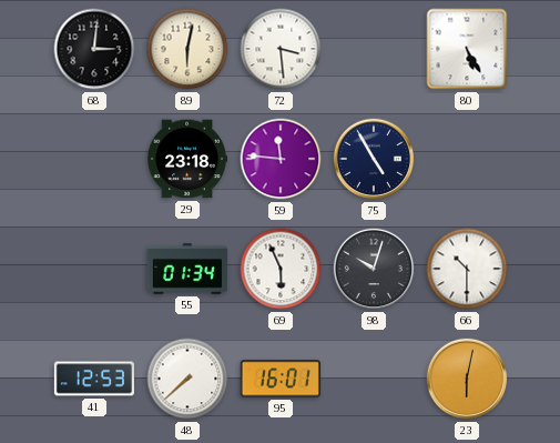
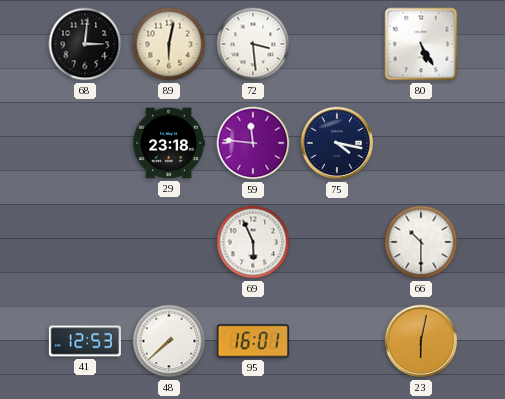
75: 4:55 -> 4:17
55: 01:34 -> none
98: 10:03 -> none
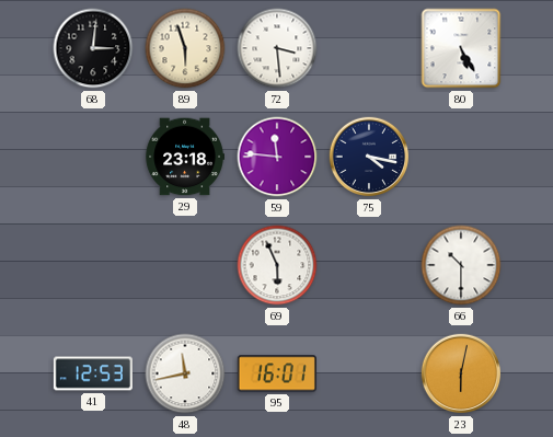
89: 6:02 -> 5:57
48: 7:38 -> 11:43
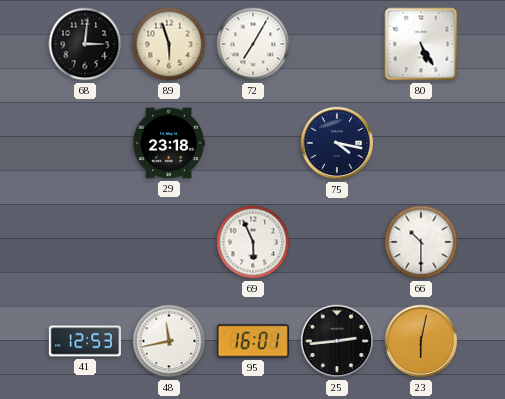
72: 3:29 -> 7:05
59: 11:46 -> none
25: none -> 2:44
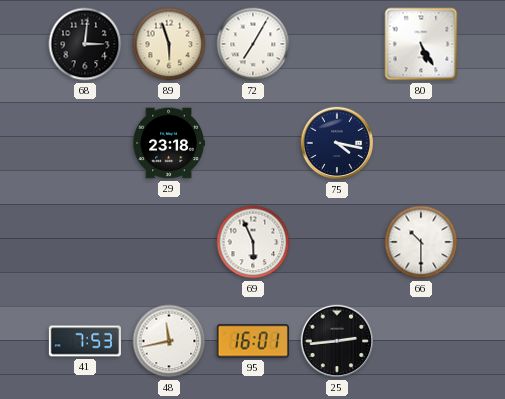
41: 12:53 -> 7:53
23: 6:02 -> none
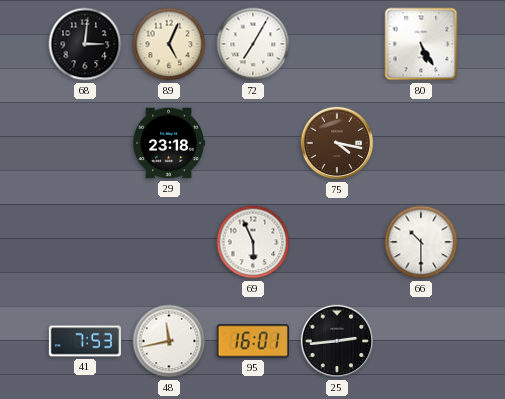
89: 5:57 -> 5:04
75 dial: navy -> brown
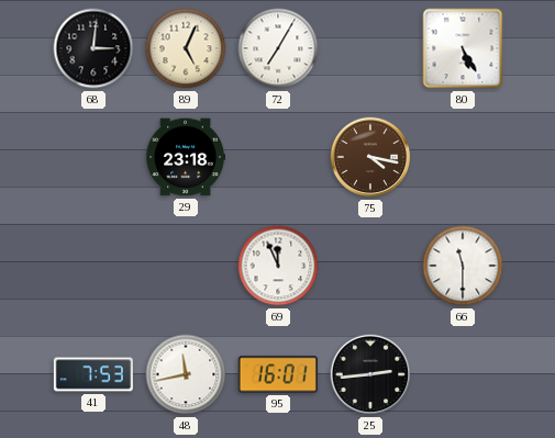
69: 5:56 -> 11:56
66: 10:30 -> 11:30
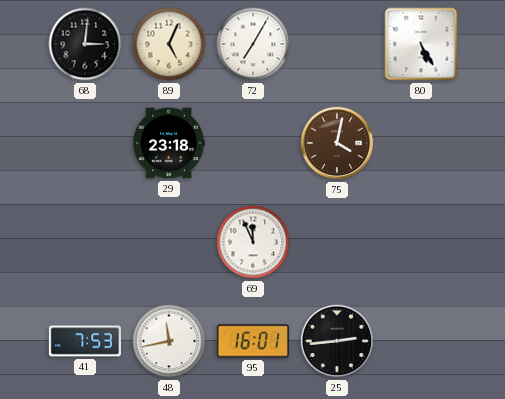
75: 4:17 -> 4:02
66: 11:30 -> none
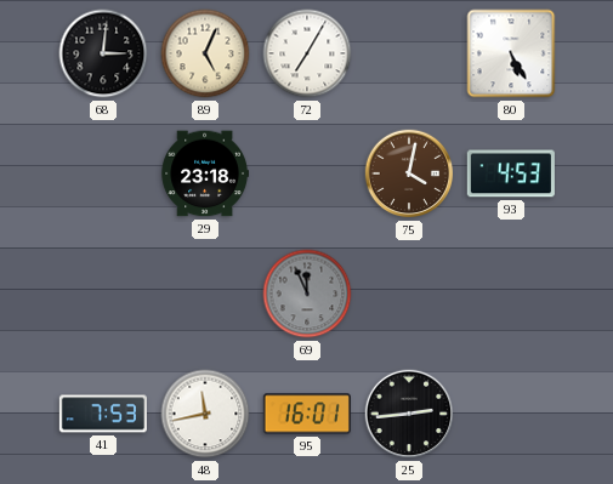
93: none -> 4:53
69 dial: white -> grey
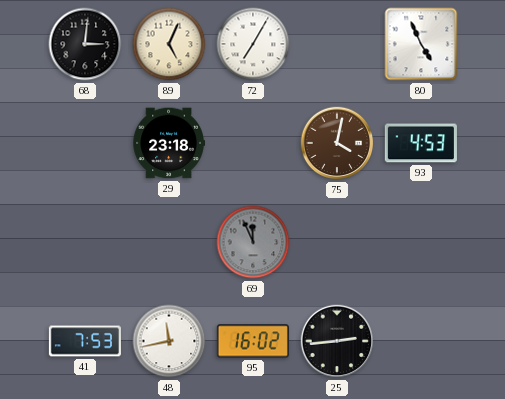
80: 5:25 -> 4:56
95: 16:01 -> 16:02
